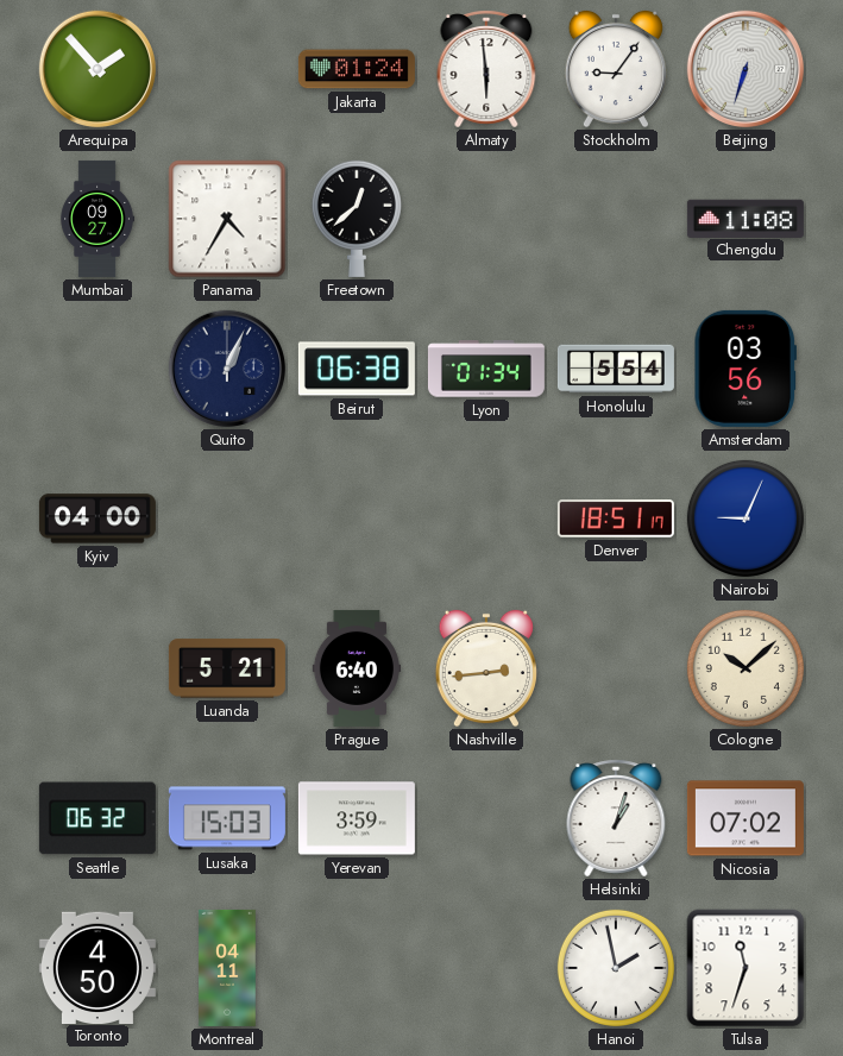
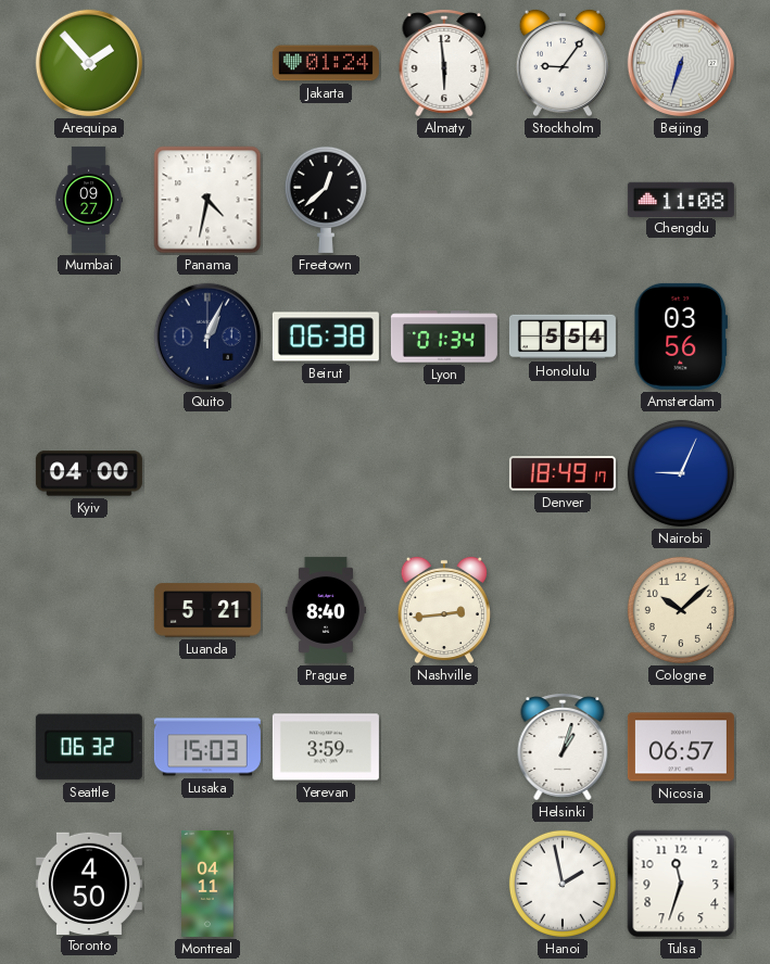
Panama: 4:35 -> 4:32
Denver: 18:51 -> 18:49
Prague: 6:40 -> 8:40
Nicosia: 07:02 -> 06:57
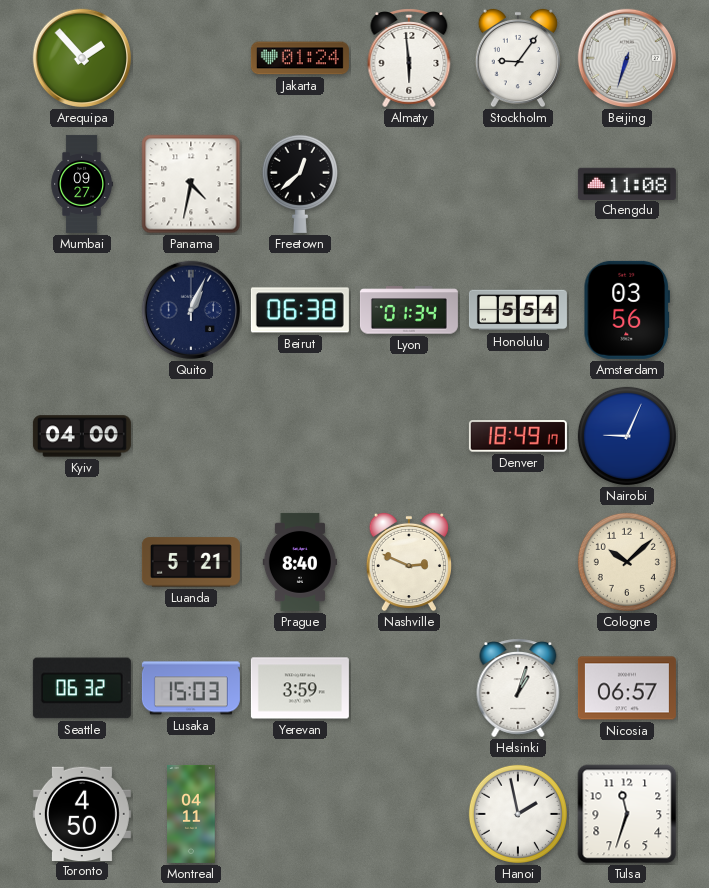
Nashville: 2:44 -> 2:49
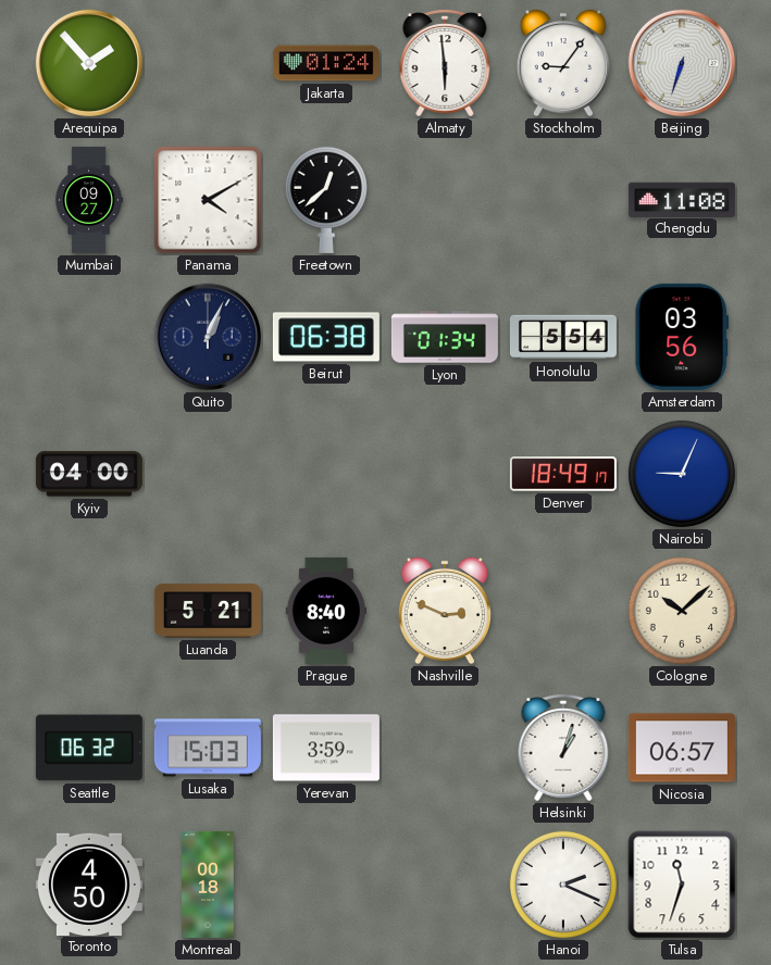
Panama: 4:32 -> 4:10
Montreal: 04:11 -> 00:18
Hanoi: 1:58 -> 2:19
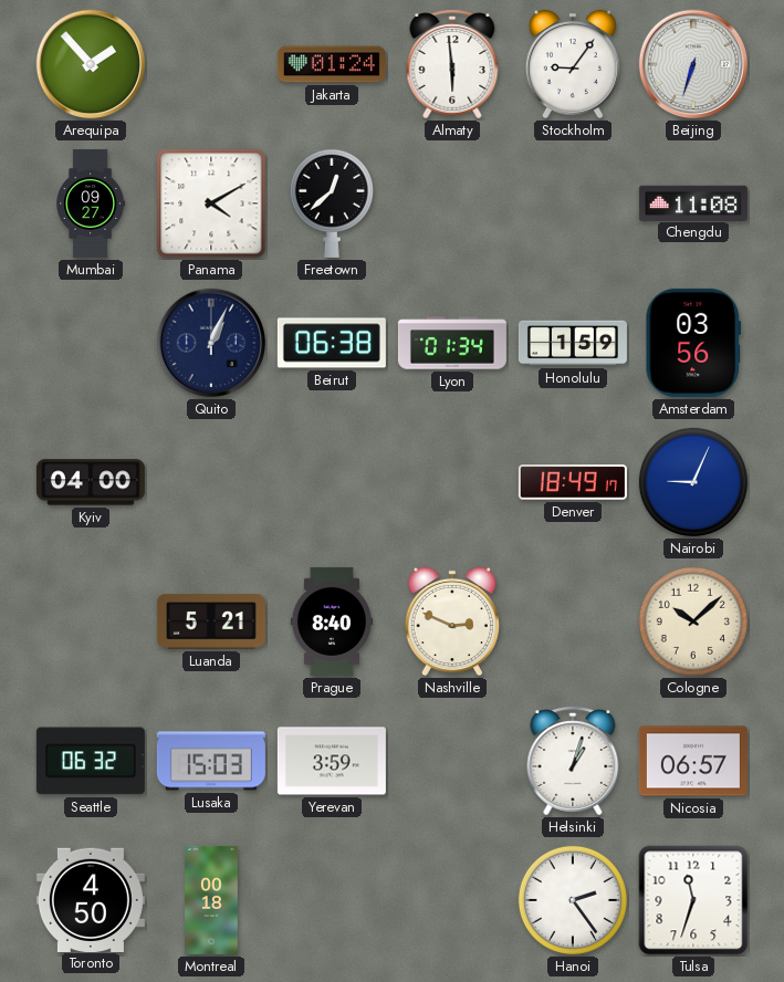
Honolulu: 5:54 -> 1:59
Hanoi: 2:19 -> 2:24
